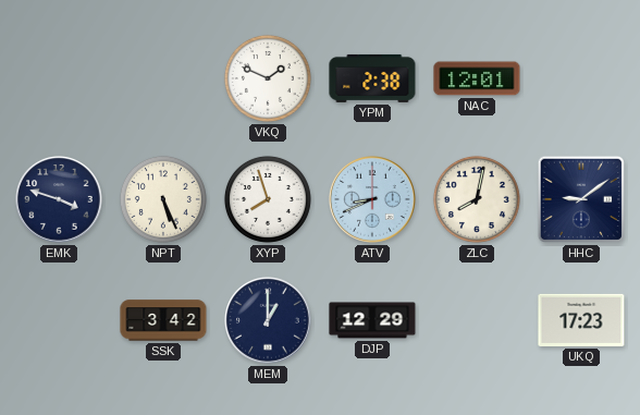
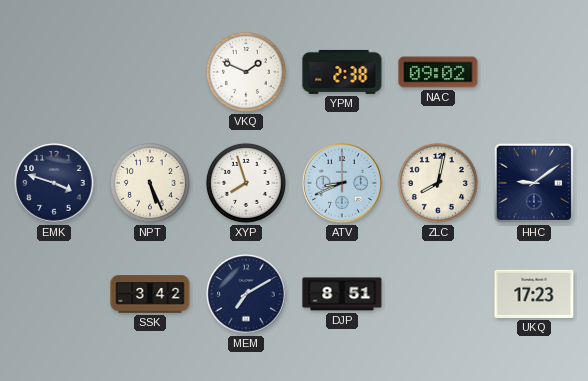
NAC: 12:01 -> 09:02
MEM: 1:00 -> 7:10
DJP: 12:29 -> 8:51
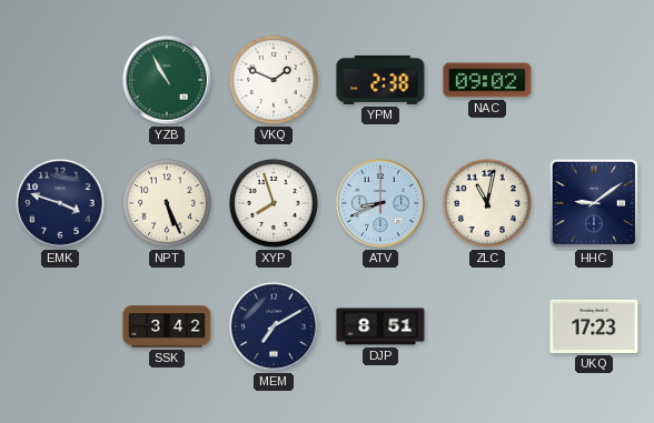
YZB: none -> 10:55
ZLC: 8:02 -> 11:02
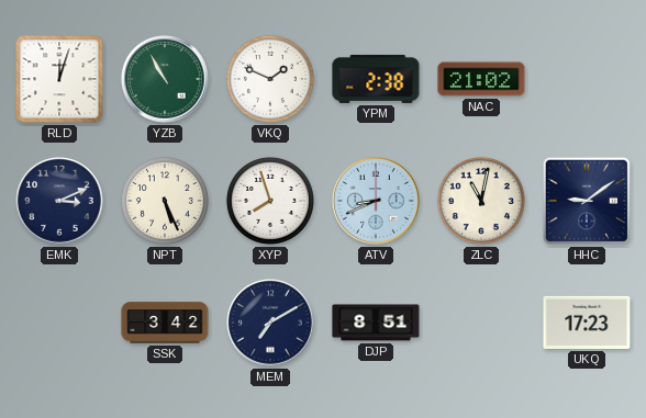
RLD: none -> 12:03
NAC: 09:02 -> 21:02
EMK: 3:48 -> 3:11
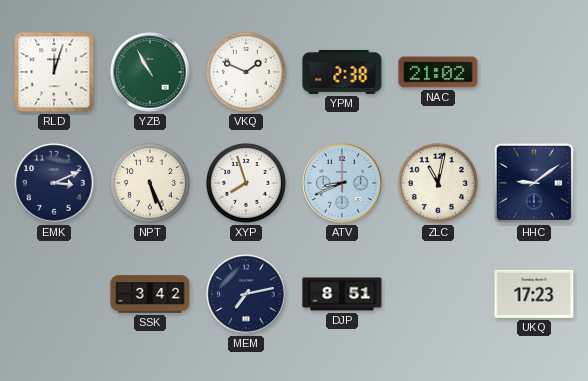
MEM: 7:10 -> 7:13
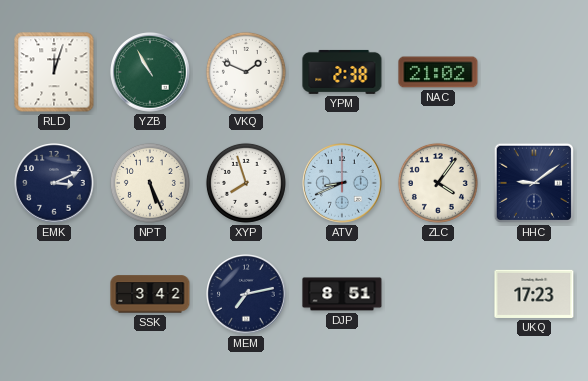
ZLC: 11:02 -> 4:06
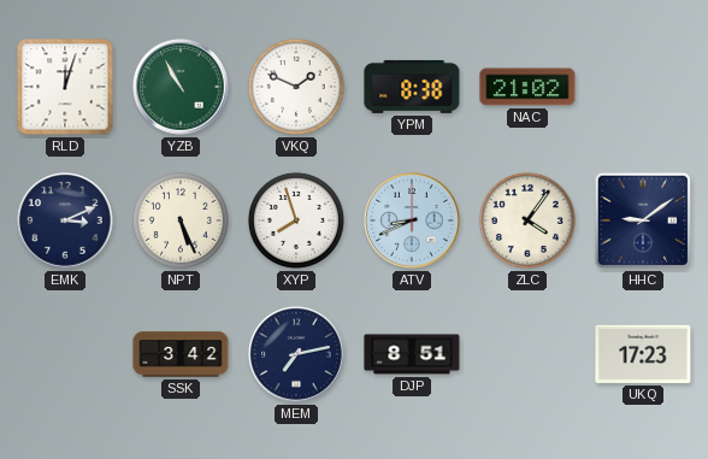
YPM: 2:38 -> 8:38
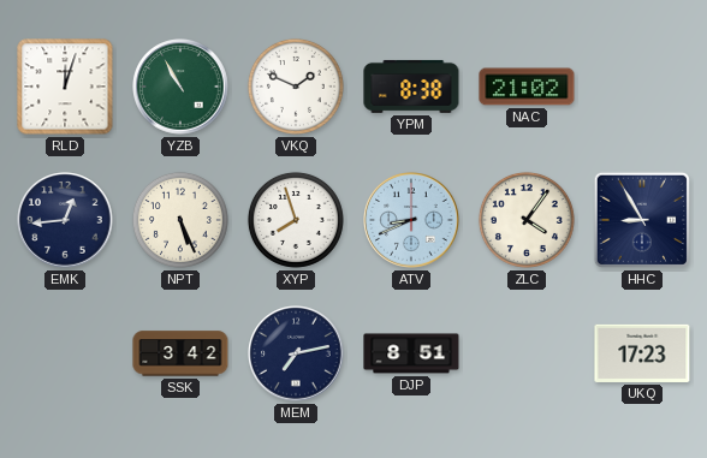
EMK: 3:11 -> 12:44
HHC: 9:09 -> 8:55
